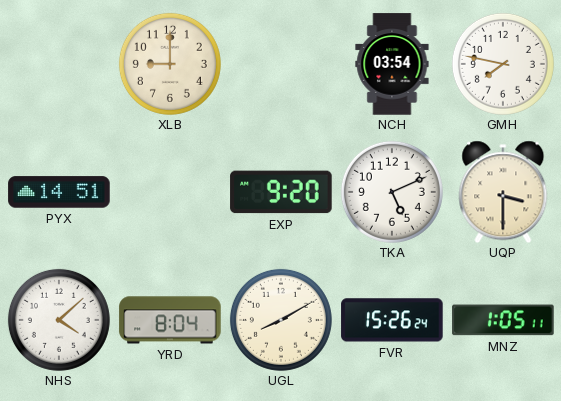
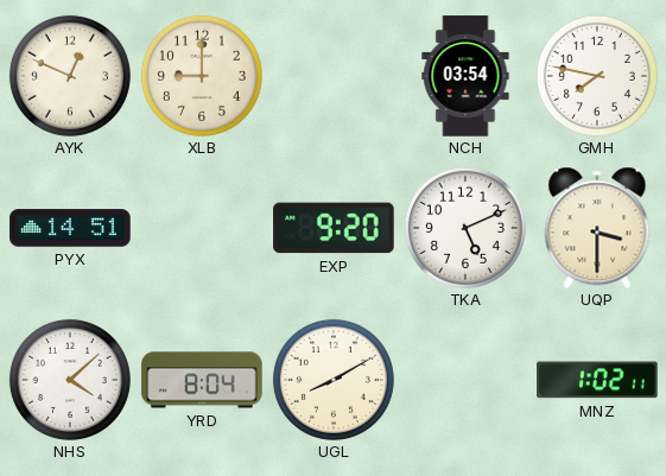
AYK: none -> 12:49
FVR: 15:26 -> none
MNZ: 1:05 -> 1:02
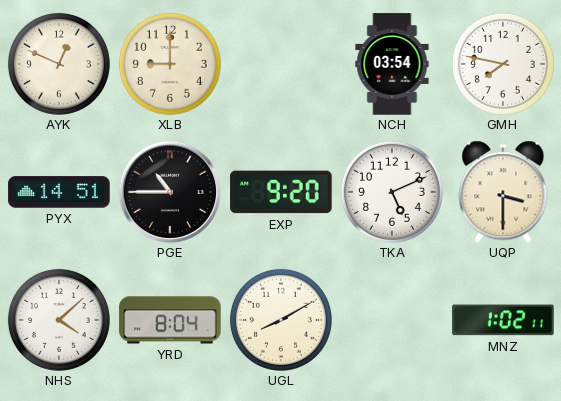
PGE: none -> 10:45
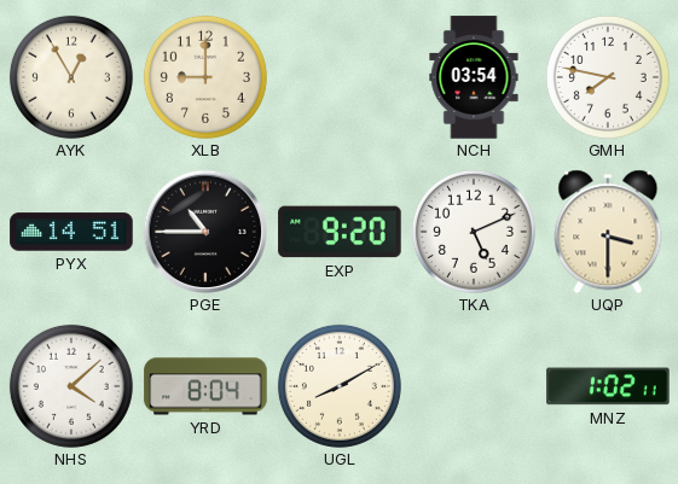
AYK: 12:49 -> 12:55
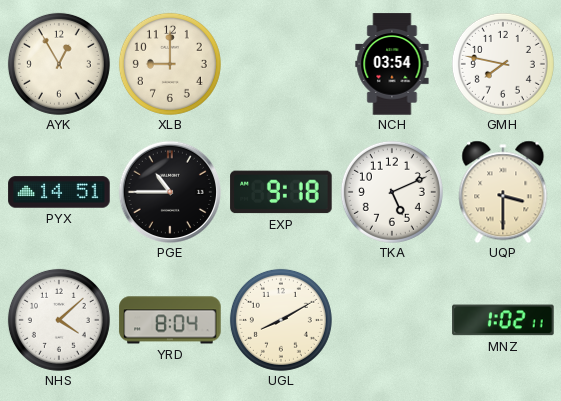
EXP: 9:20 -> 9:18
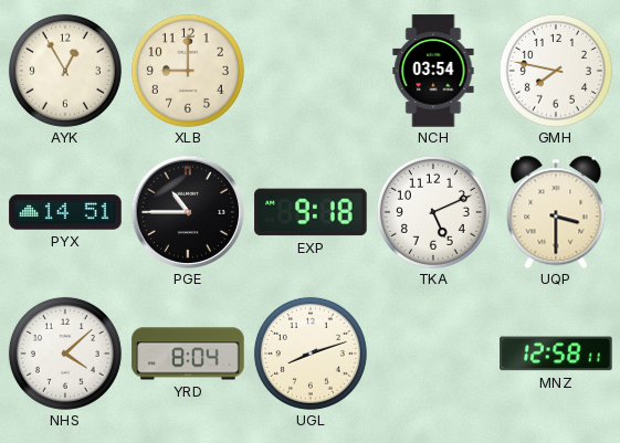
UGL: 8:10 -> 8:12
MNZ: 1:02 -> 12:58
